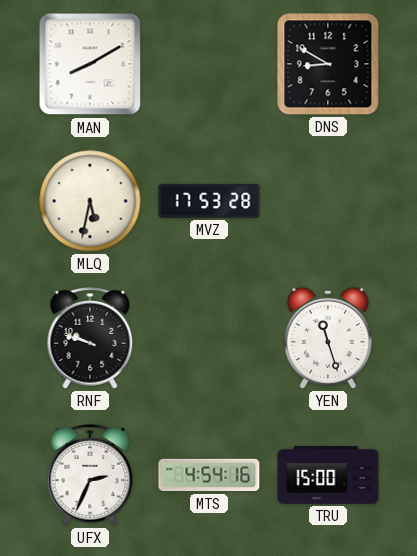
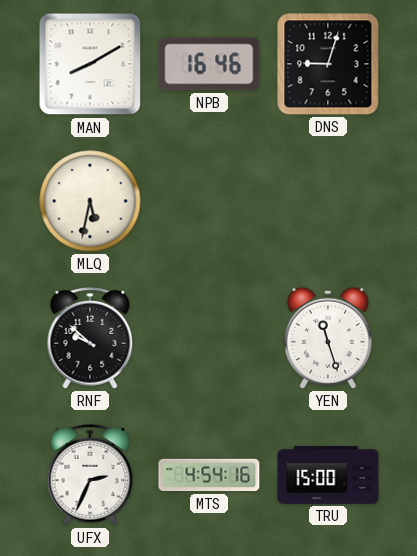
NPB: none -> 16:46
DNS: 8:50 -> 9:03
MVZ: 17:53 -> none
RNF: 9:48 -> 9:52
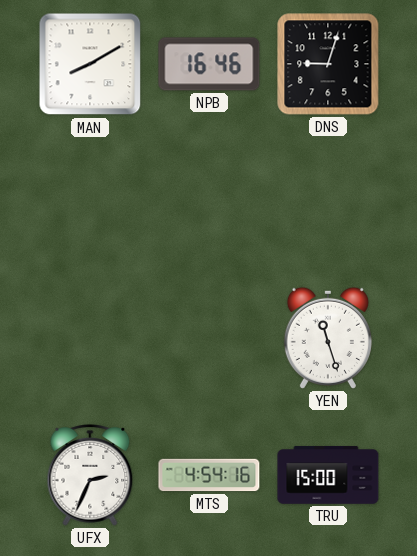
MLQ: 5:32 -> none
RNF: 9:52 -> none
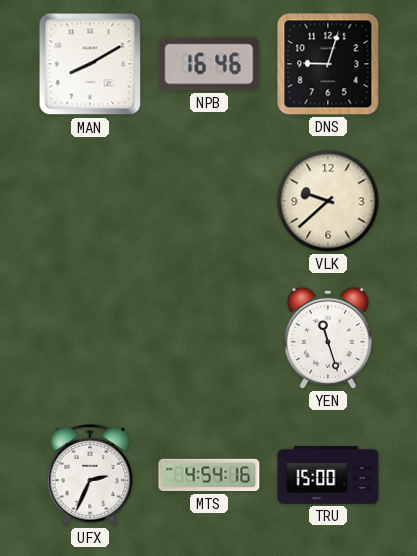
VLK: none -> 9:38
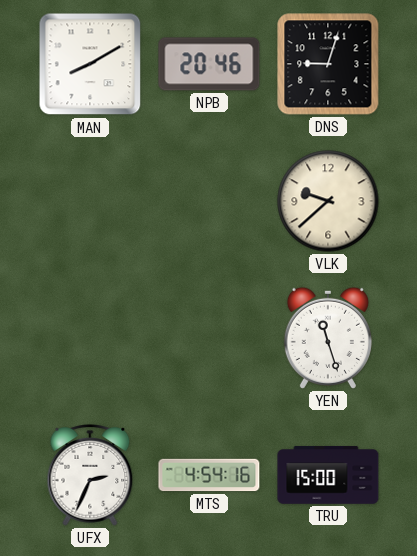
NPB: 16:46 -> 20:46
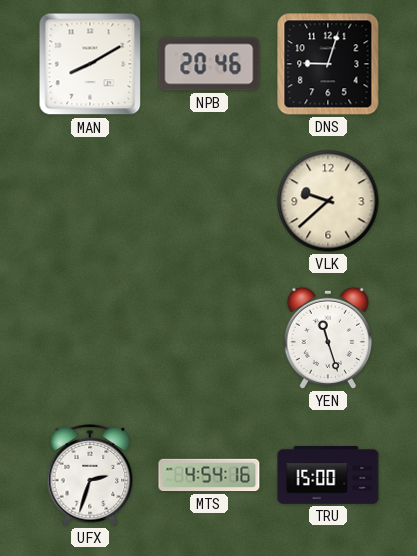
UFX: 2:34 -> 2:33
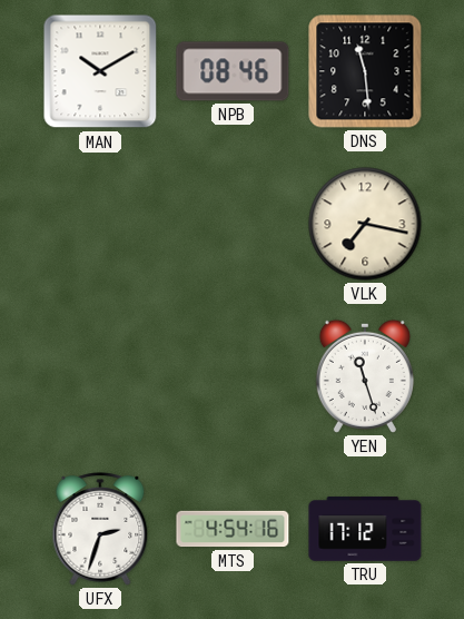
MAN: 8:10 -> 10:10
NPB: 20:46 -> 08:46
DNS: 9:03 -> 11:29
VLK: 9:38 -> 7:17
TRU: 15:00 -> 17:12
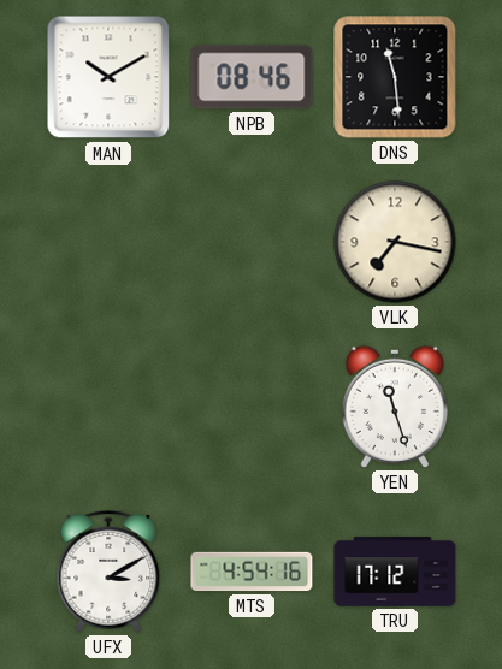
UFX: 2:33 -> 3:10
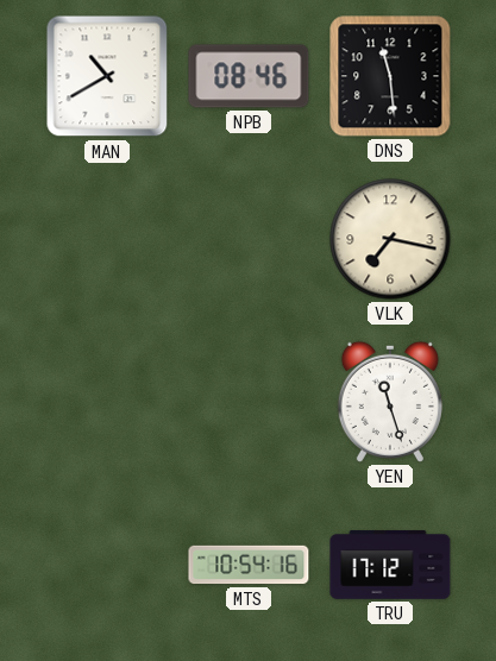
MAN: 10:10 -> 10:40
UFX: 3:10 -> none
MTS: 4:54 -> 10:54
